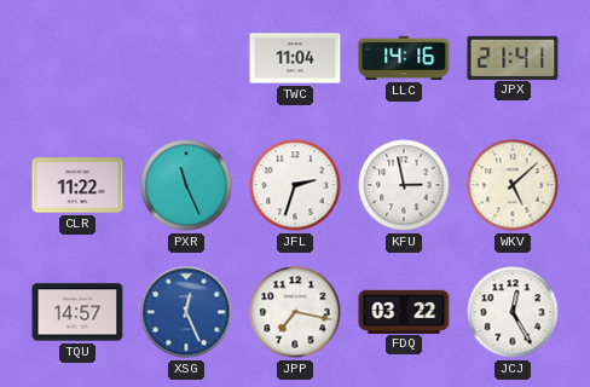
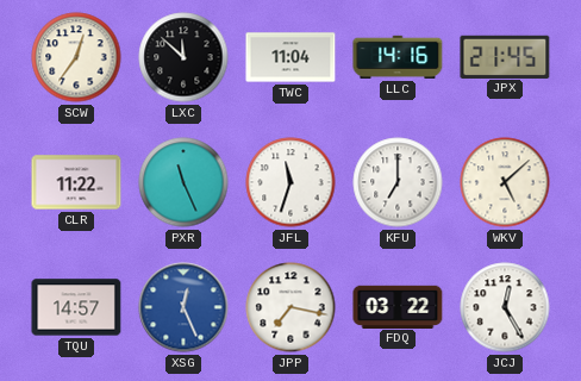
SCW: none -> 12:36
LXC: none -> 11:52
JPX: 21:41 -> 21:45
JFL: 2:33 -> 11:33
KFU: 2:58 -> 7:00
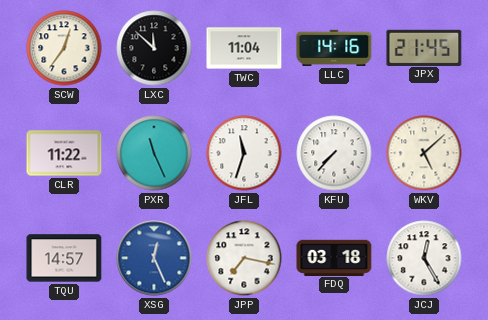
KFU: 7:00 -> 7:37
FDQ: 03:22 -> 03:18
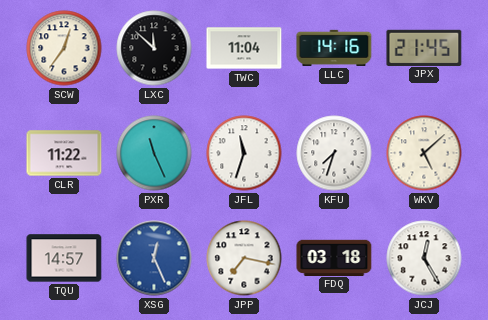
KFU: 7:37 -> 7:33
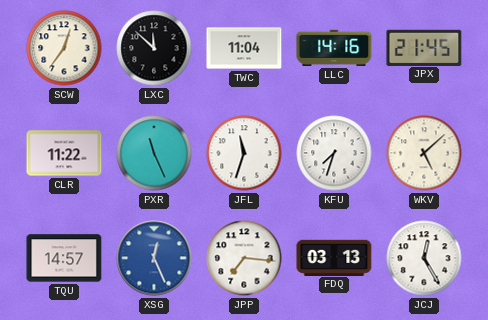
JPP: 7:17 -> 7:16
FDQ: 03:18 -> 03:13
